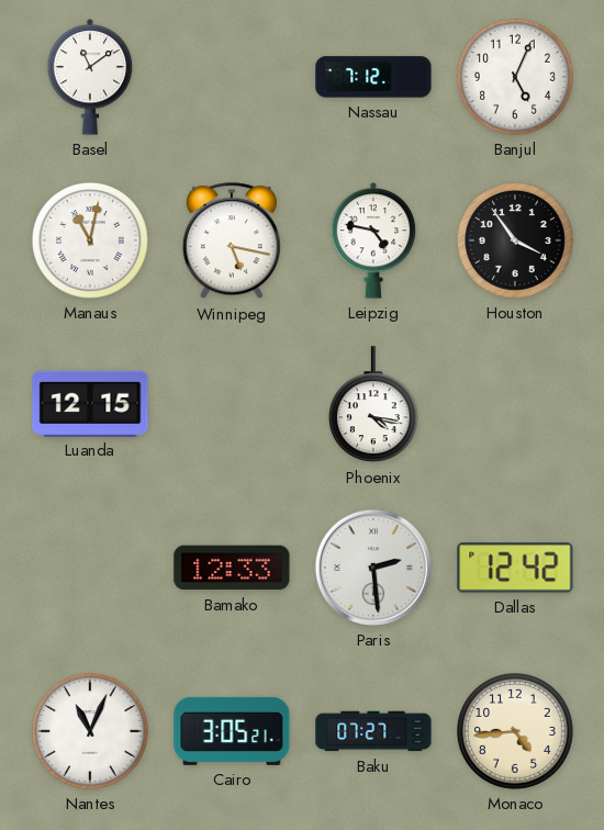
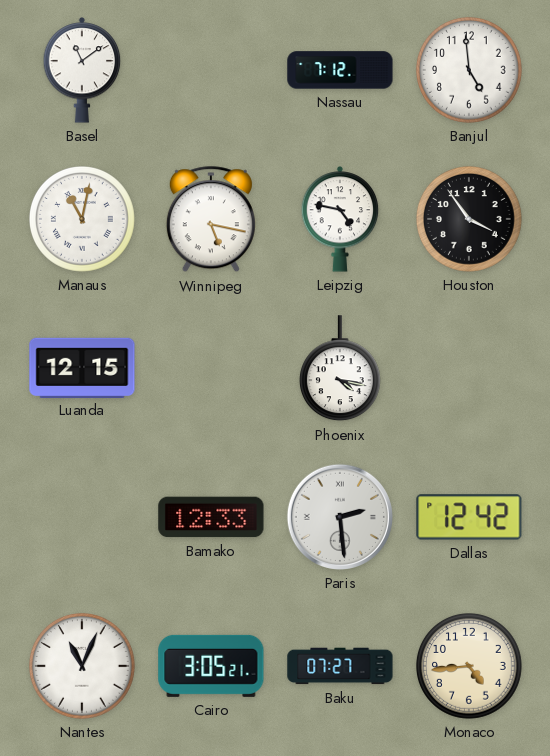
Banjul: 5:04 -> 4:59
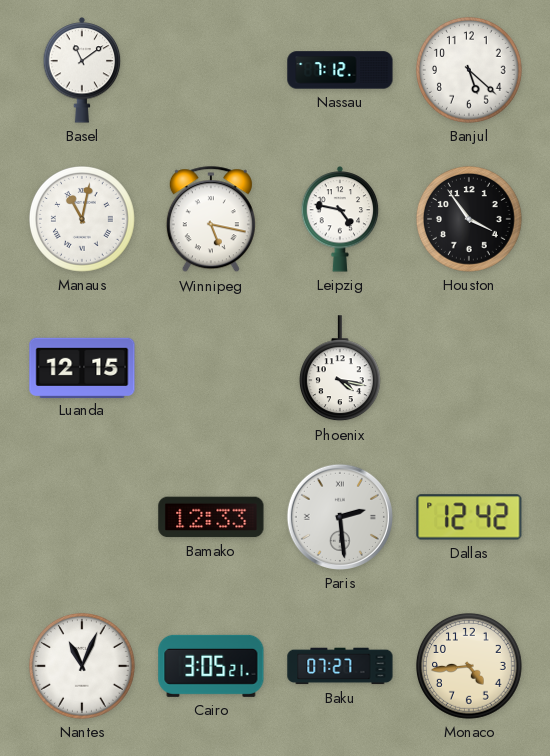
Banjul: 4:59 -> 5:22
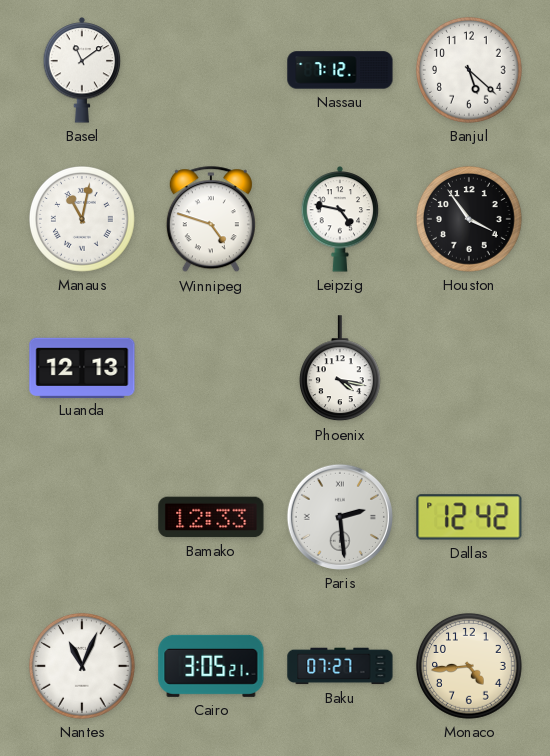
Winnipeg: 5:17 -> 4:48
Luanda: 12:15 -> 12:13
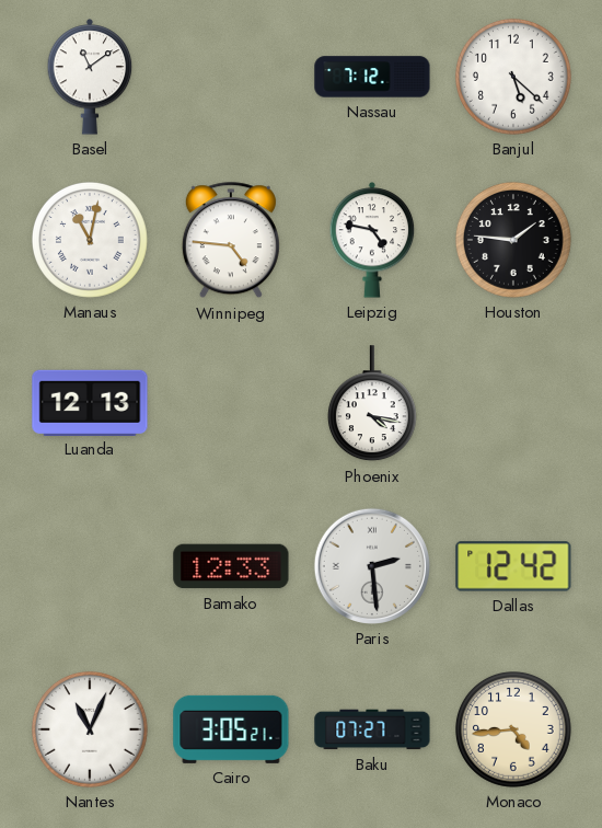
Winnipeg: 4:48 -> 4:46
Houston: 3:54 -> 1:46
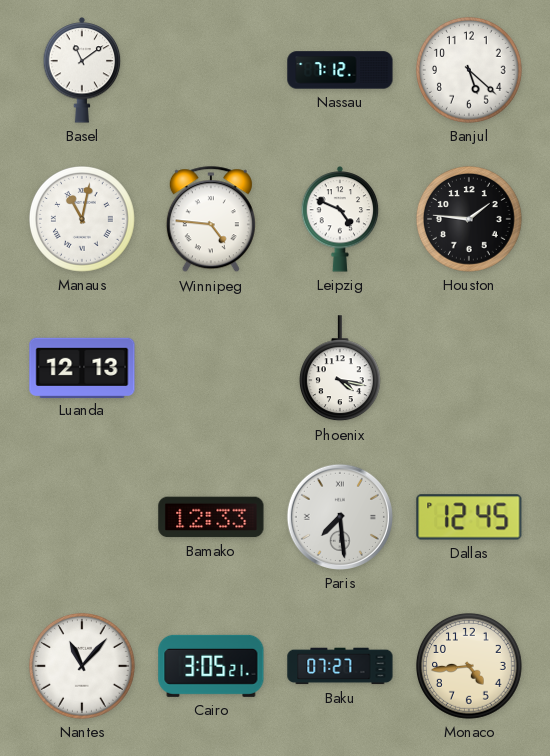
Leipzig: 4:47 -> 4:49
Paris: 2:29 -> 7:29
Dallas: 12:42 -> 12:45
Nantes: 11:04 -> 11:07
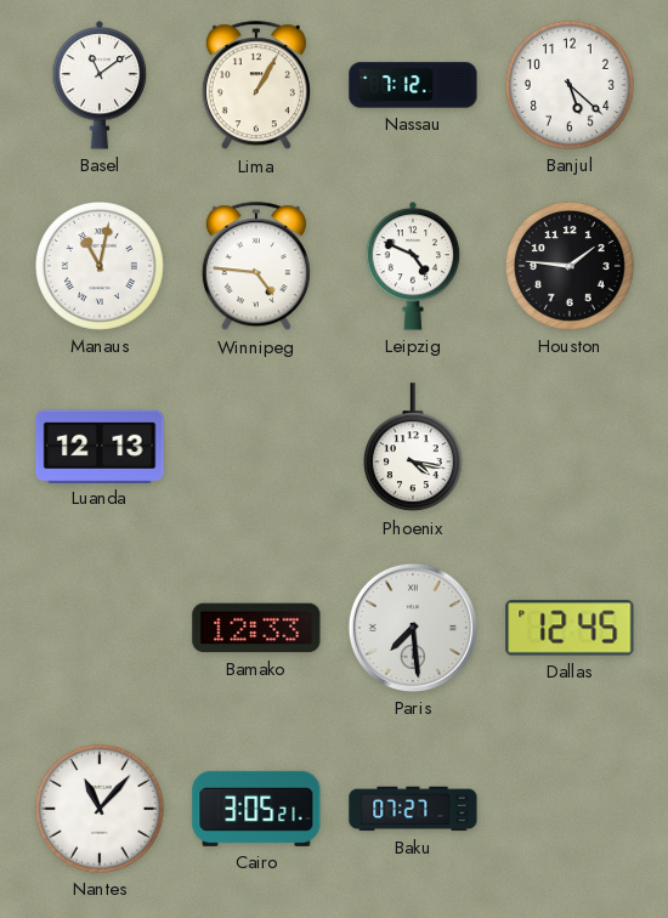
Lima: none -> 1:05
Monaco: 4:44 -> none
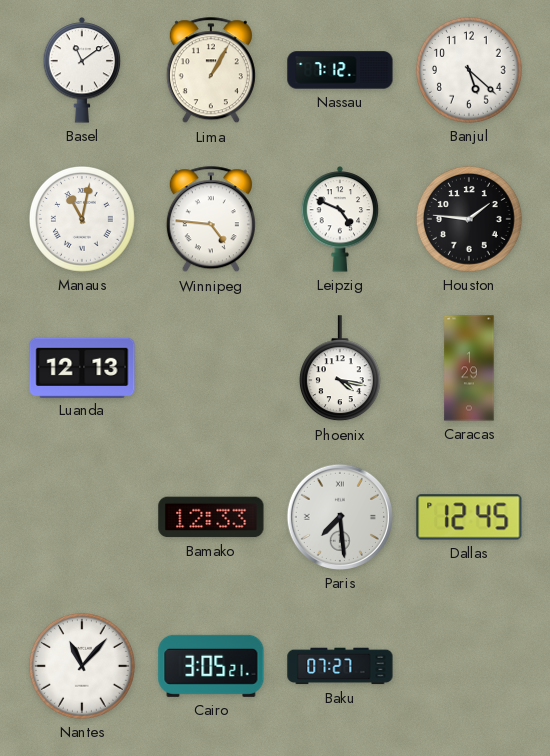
Caracas: none -> 1:29
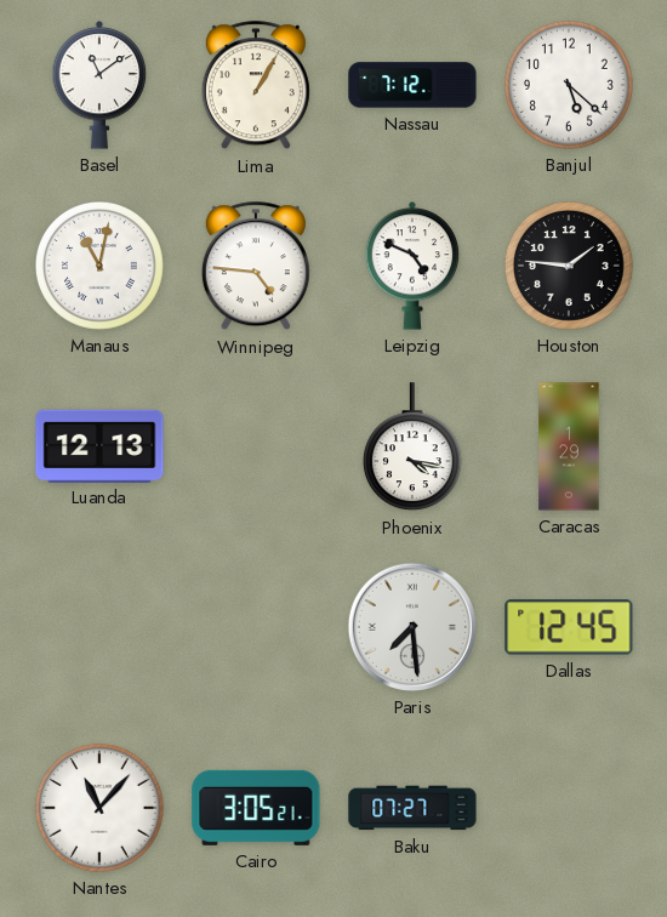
Bamako: 12:33 -> none
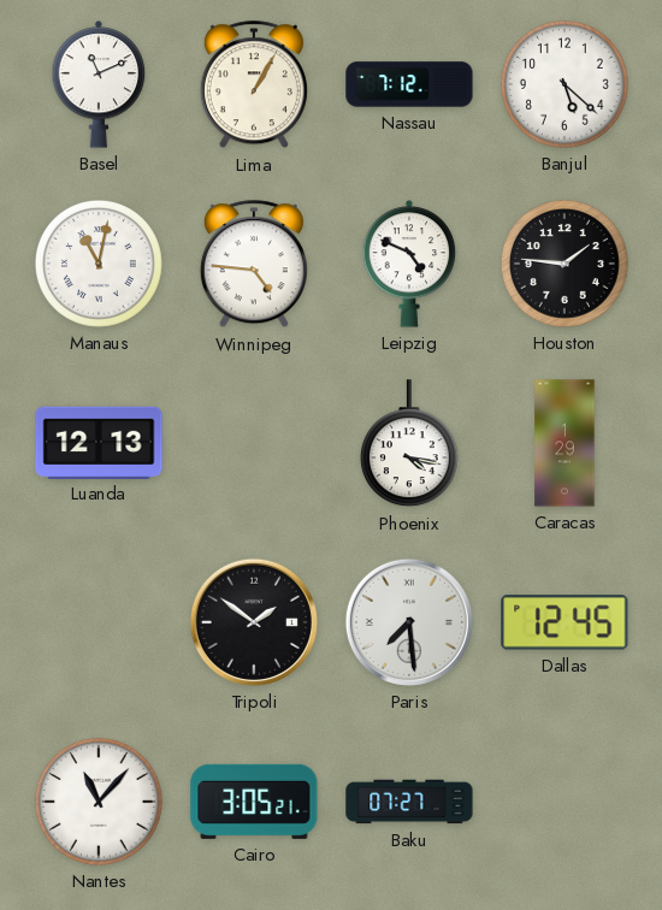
Basel: 11:09 -> 11:11
Tripoli: none -> 1:51
